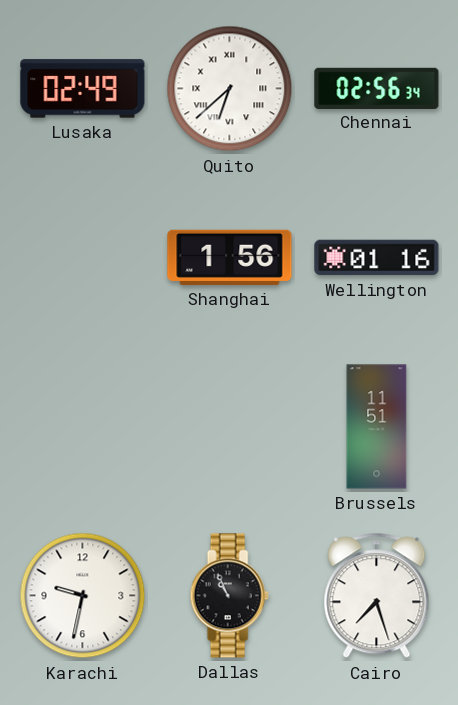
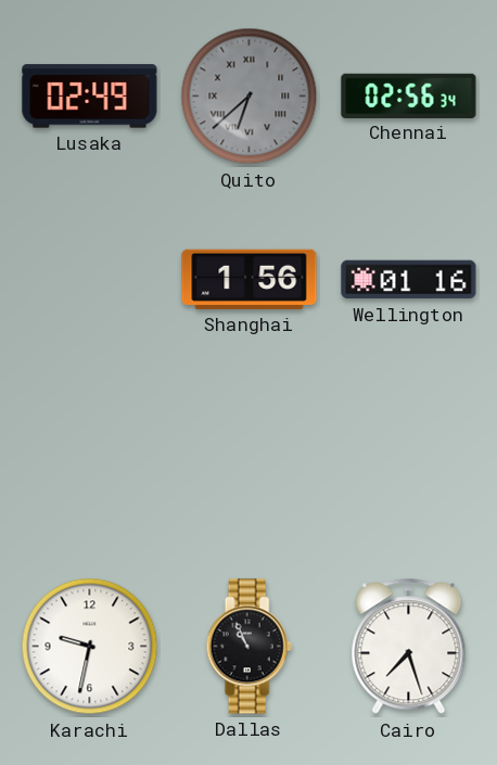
Quito dial: white -> grey
Brussels: 11:51 -> none
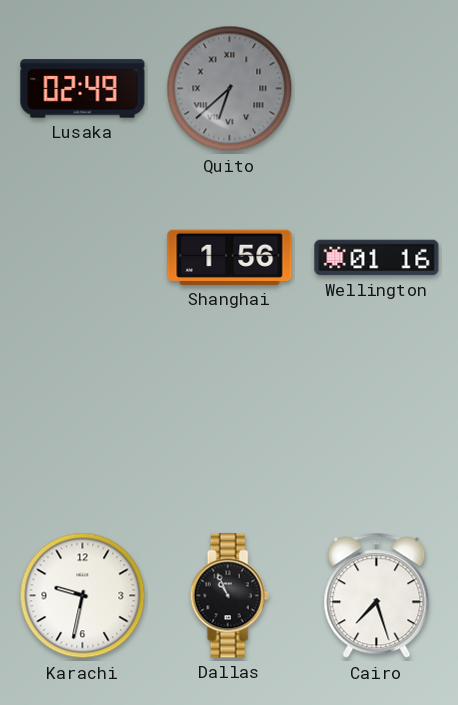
Chennai: 02:56 -> none
